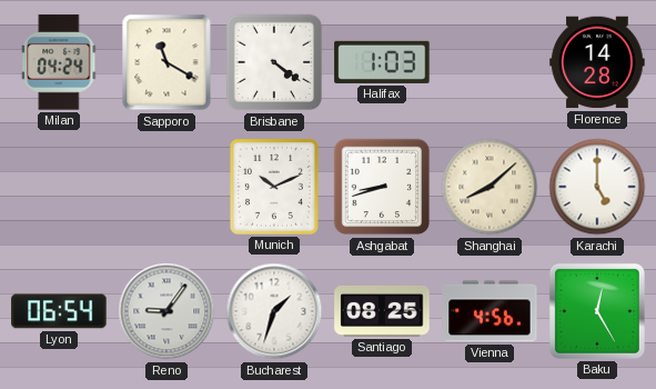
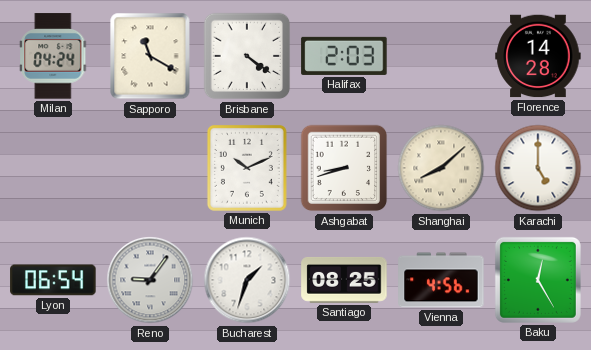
Halifax: 1:03 -> 2:03
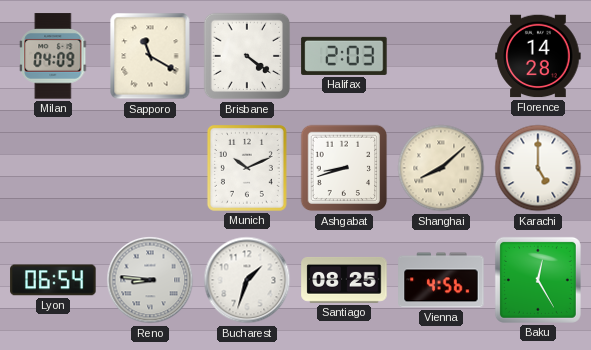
Milan: 04:24 -> 04:09
Reno: 9:06 -> 8:46
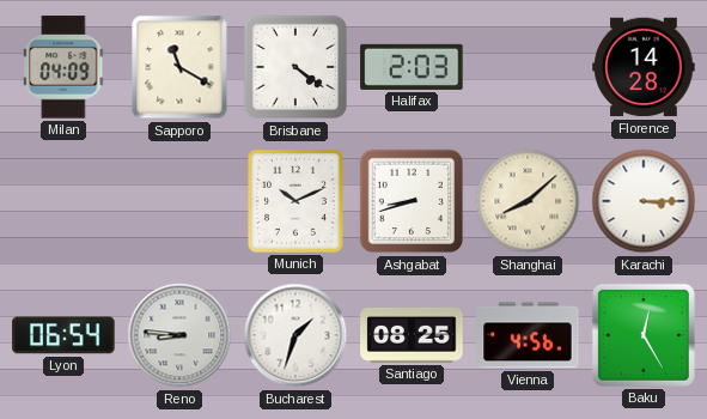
Karachi: 5:00 -> 3:15
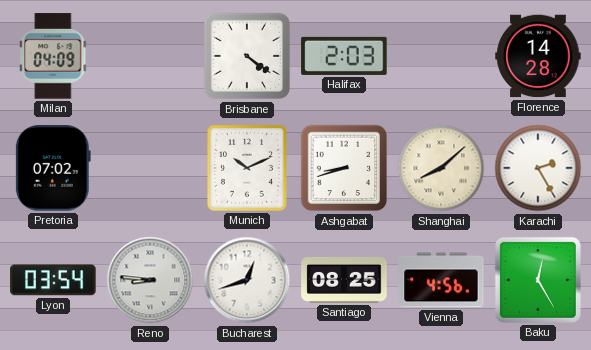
Sapporo: 11:20 -> none
Pretoria: none -> 07:02
Karachi: 3:15 -> 2:25
Lyon: 06:54 -> 03:54
Bucharest: 1:33 -> 12:42
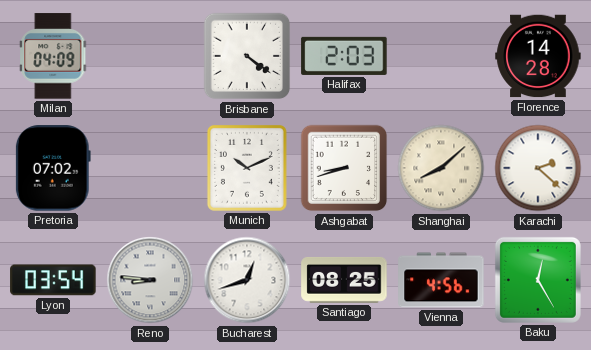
Karachi: 2:25 -> 2:22
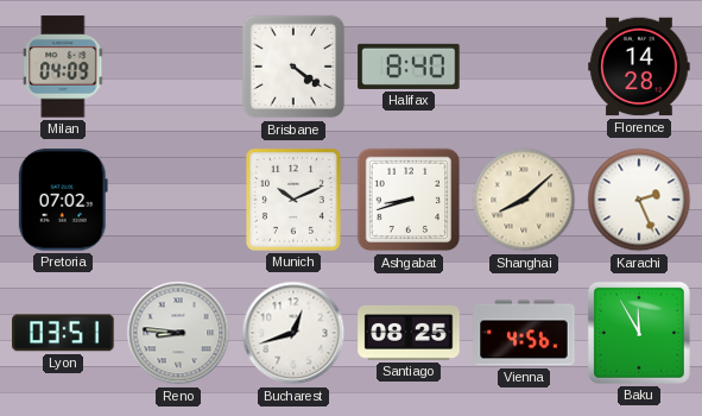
Halifax: 2:03 -> 8:40
Karachi: 2:22 -> 2:26
Lyon: 03:54 -> 03:51
Baku: 12:25 -> 11:55
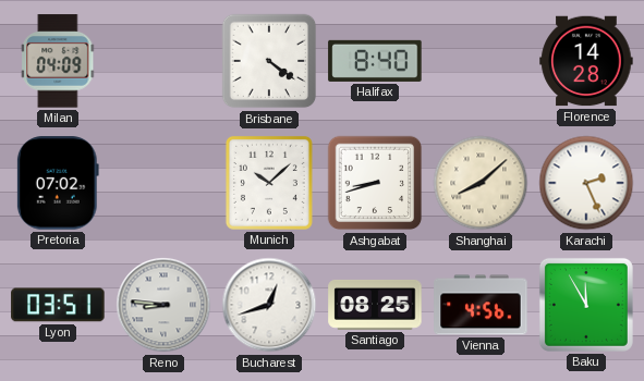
Munich: 10:11 -> 10:08
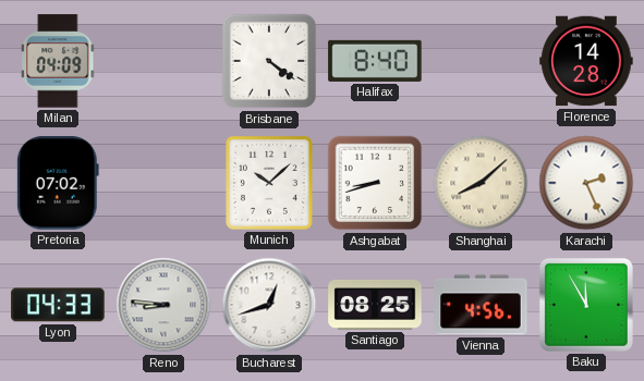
Lyon: 03:51 -> 04:33
